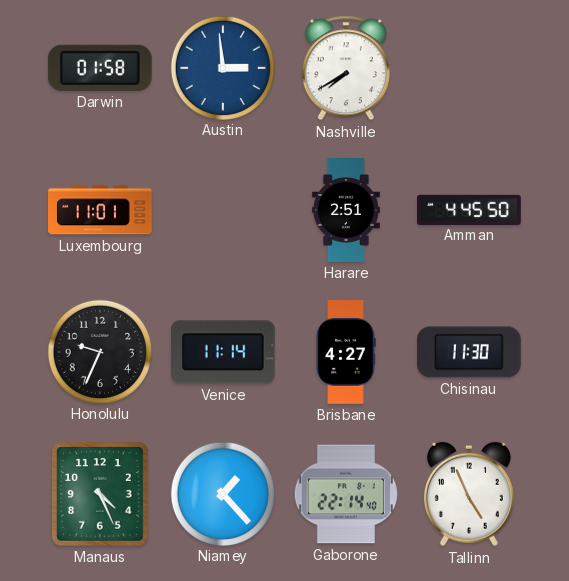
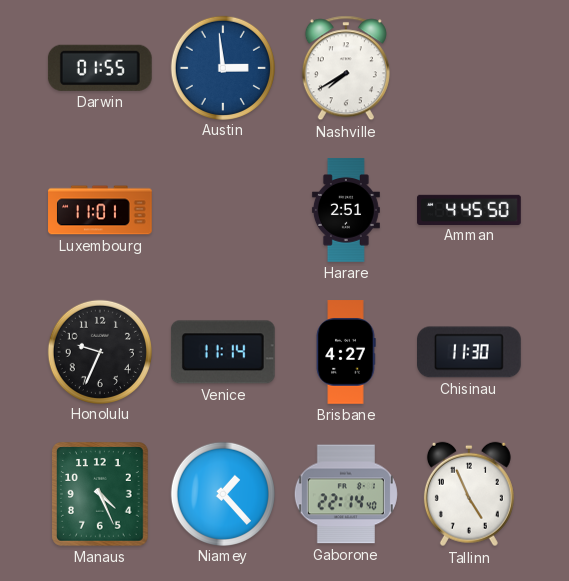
Darwin: 01:58 -> 01:55
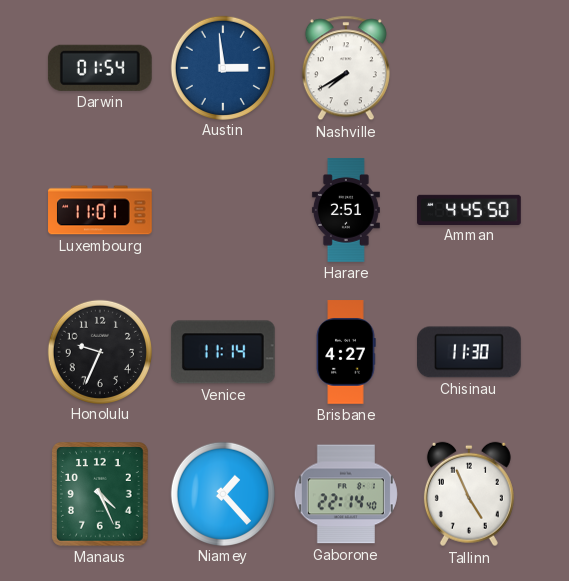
Darwin: 01:55 -> 01:54
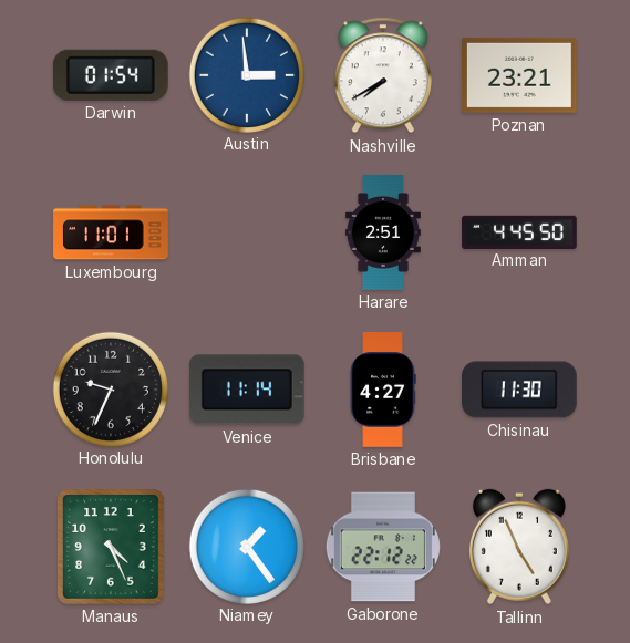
Poznan: none -> 23:21
Niamey: 1:23 -> 1:24
Gaborone: 22:14 -> 22:12
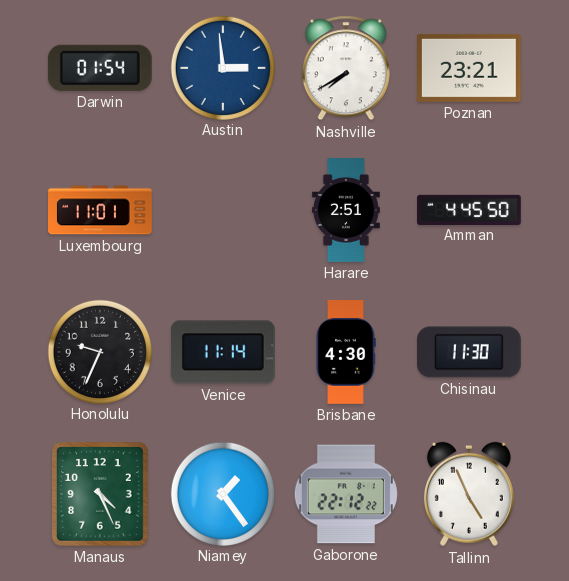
Brisbane: 4:27 -> 4:30
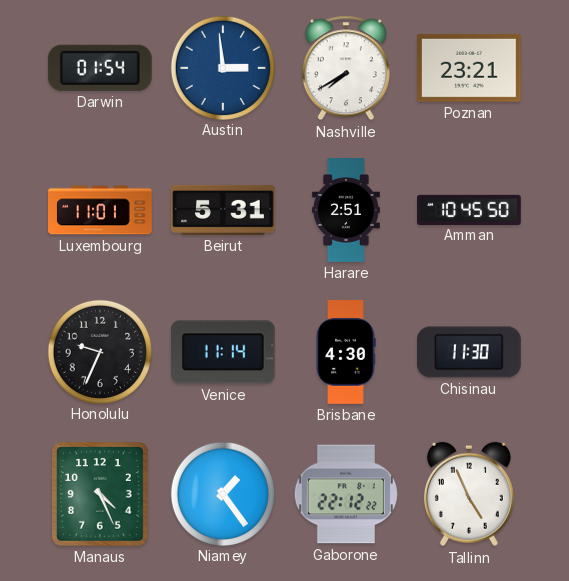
Beirut: none -> 5:31
Amman: 4:45 -> 10:45
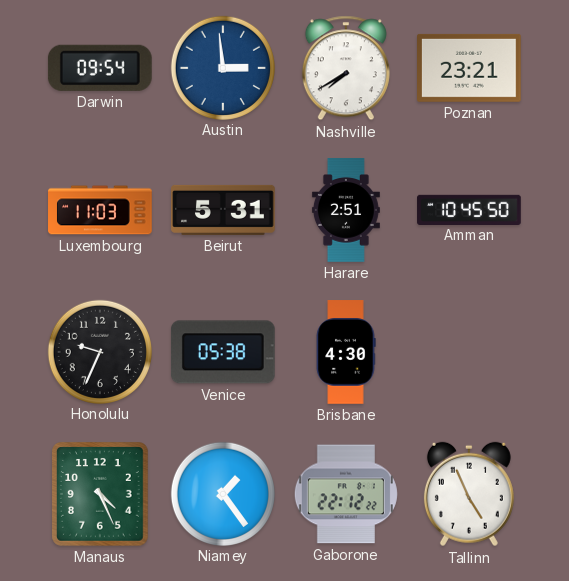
Darwin: 01:54 -> 09:54
Luxembourg: 11:01 -> 11:03
Venice: 11:14 -> 05:38
Chisinau: 11:30 -> none
